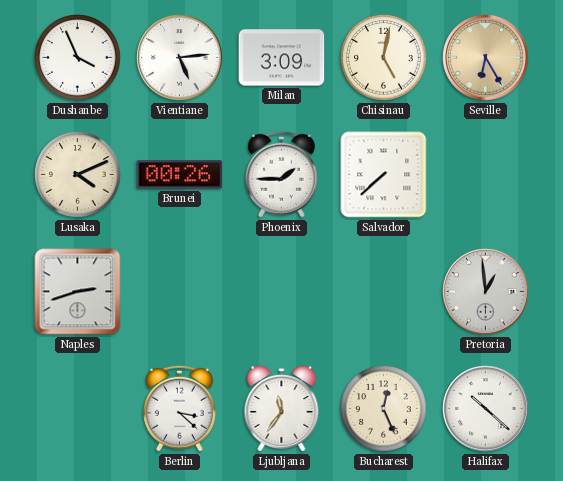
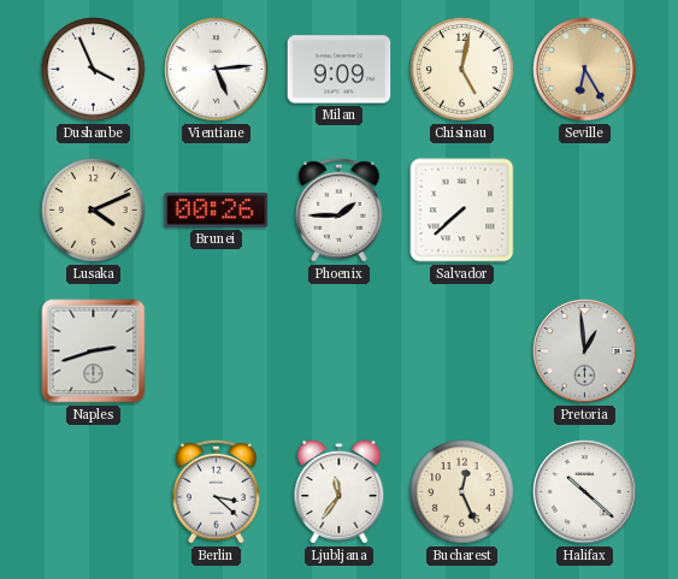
Milan: 3:09 -> 9:09
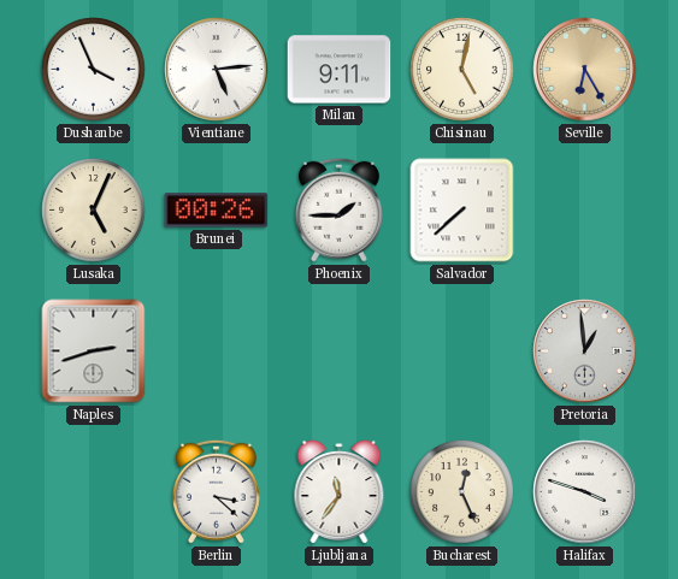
Milan: 9:09 -> 9:11
Lusaka: 4:11 -> 5:04
Halifax: 10:22 -> 3:48
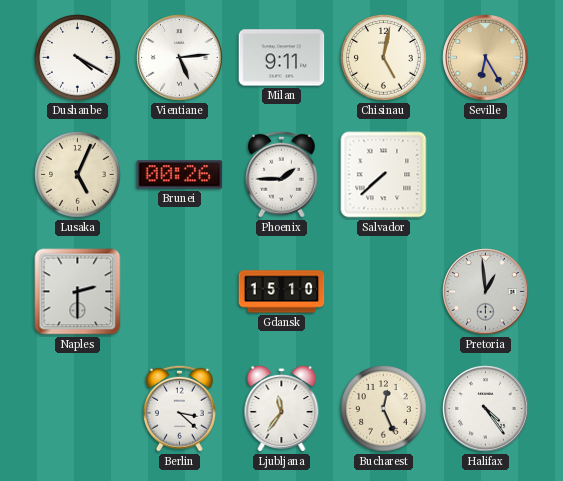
Dushanbe: 3:56 -> 4:20
Naples: 2:42 -> 2:30
Gdansk: none -> 15:10
Halifax: 3:48 -> 4:24
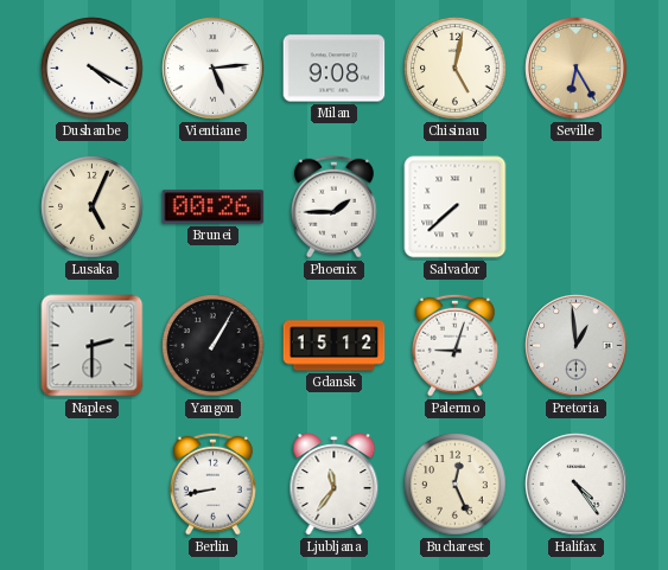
Milan: 9:11 -> 9:08
Yangon: none -> 1:05
Gdansk: 15:10 -> 15:12
Palermo: none -> 9:03
Berlin: 3:22 -> 8:43
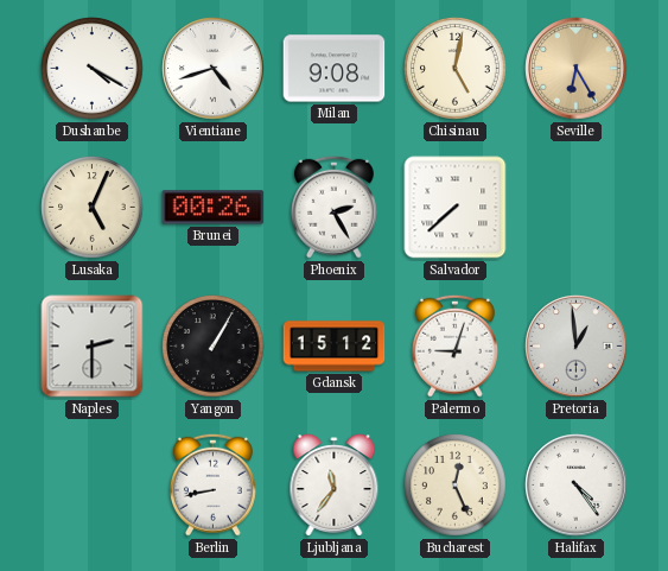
Vientiane: 5:14 -> 4:42
Phoenix: 1:45 -> 2:25
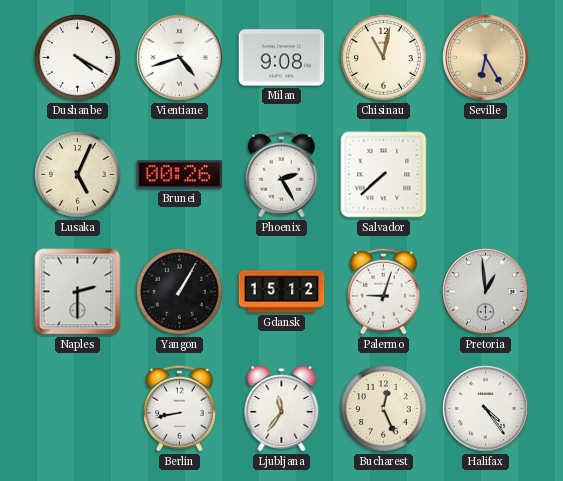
Chisinau: 5:02 -> 11:02
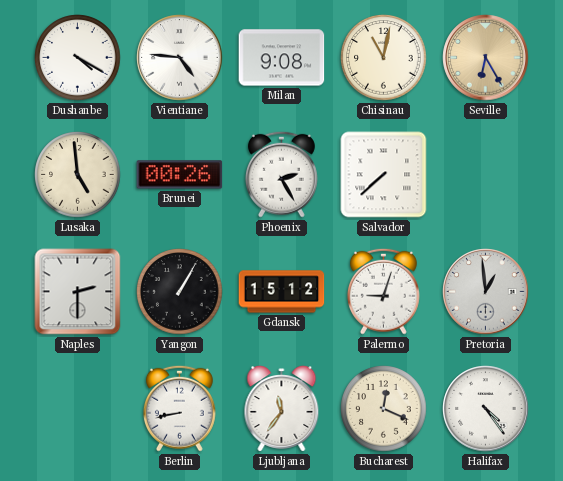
Vientiane: 4:42 -> 4:46
Lusaka: 5:04 -> 4:59
Bucharest: 12:26 -> 12:19
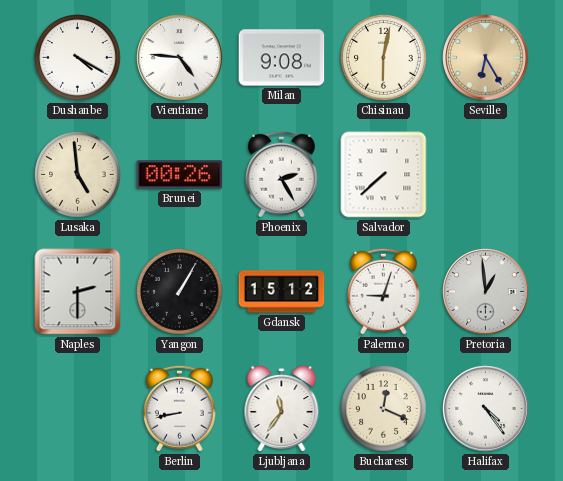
Chisinau: 11:02 -> 6:02
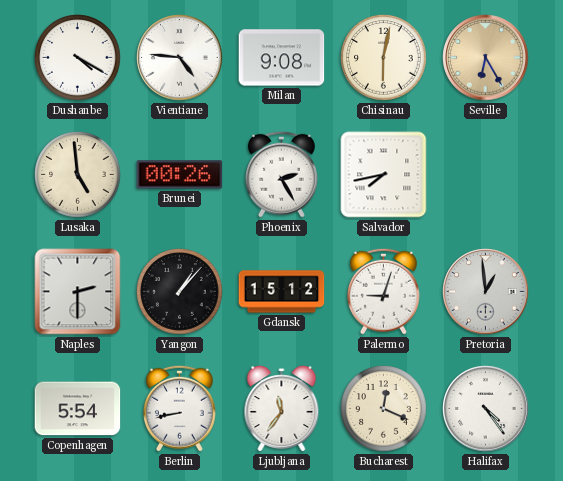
Salvador: 7:38 -> 7:43
Yangon: 1:05 -> 1:07
Copenhagen: none -> 5:54
